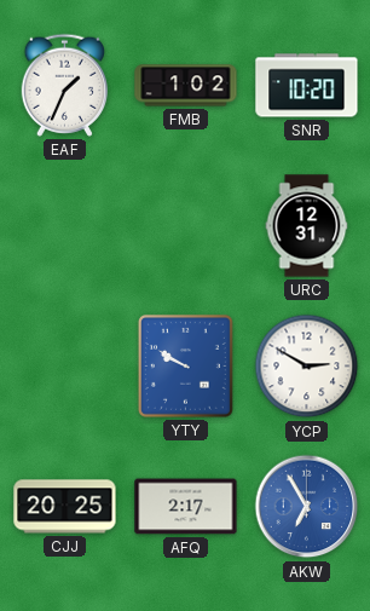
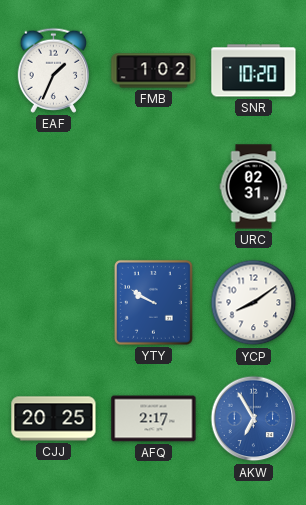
URC: 12:31 -> 02:31
YCP: 2:50 -> 8:09
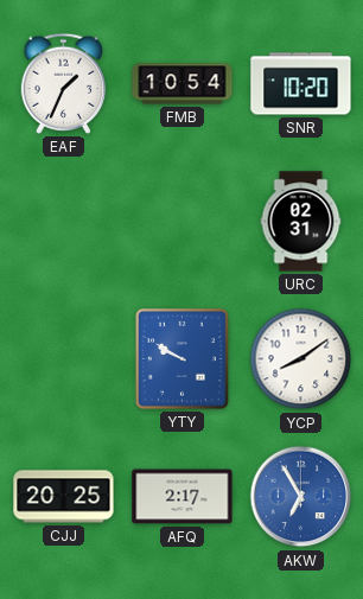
FMB: 1:02 -> 10:54
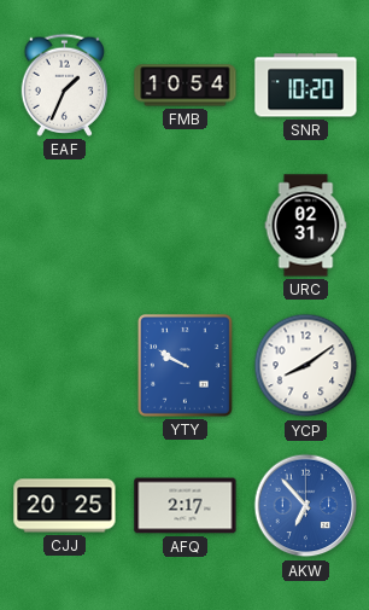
AKW: 6:55 -> 6:53
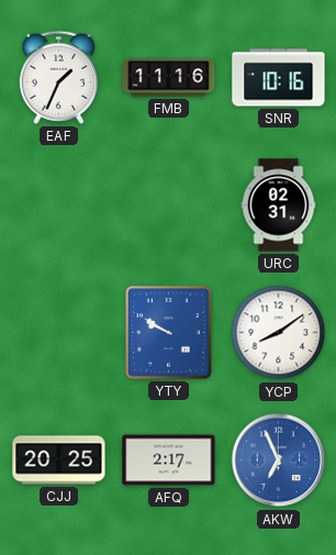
FMB: 10:54 -> 11:16
SNR: 10:20 -> 10:16
AKW: 6:53 -> 6:56
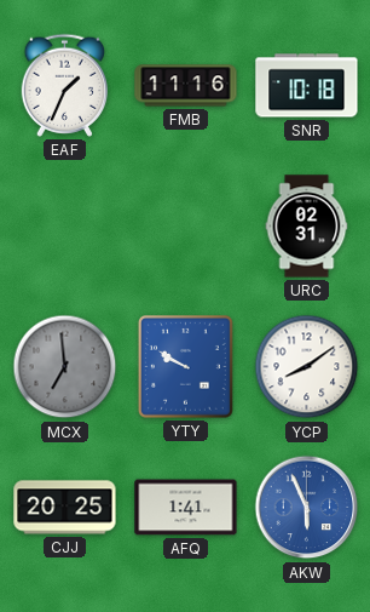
SNR: 10:16 -> 10:18
MCX: none -> 6:59
AFQ: 2:17 -> 1:41
AKW: 6:56 -> 5:56
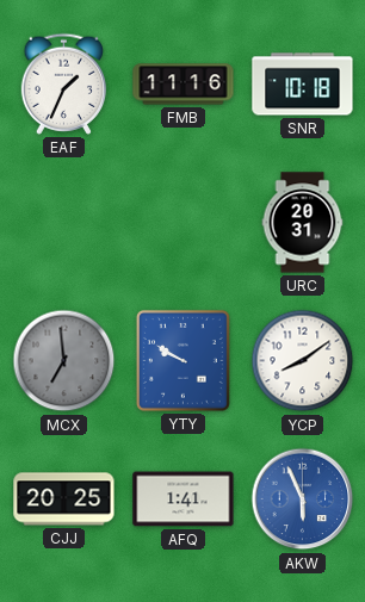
URC: 02:31 -> 20:31
